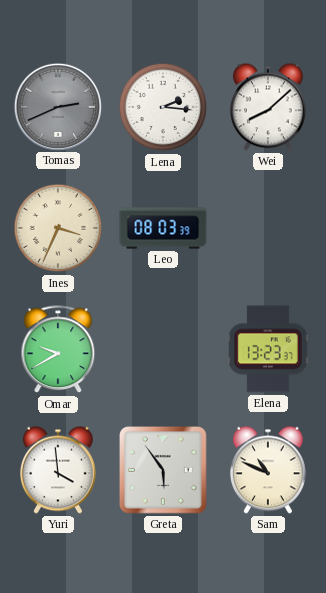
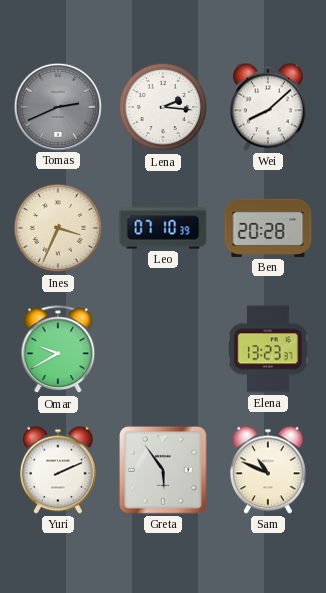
Leo: 08:03 -> 07:10
Ben: none -> 20:28
Yuri: 3:59 -> 2:11
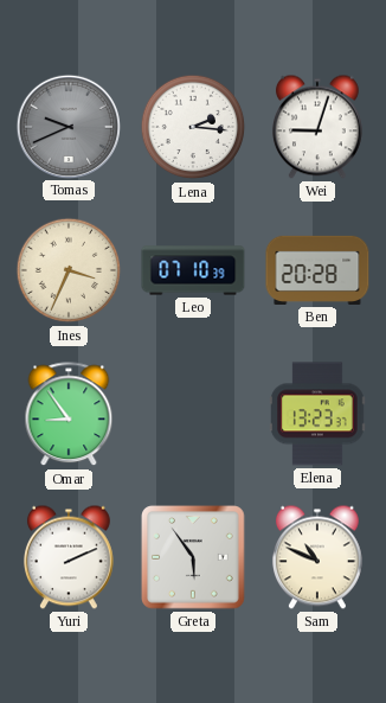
Tomas: 2:41 -> 9:41
Wei: 8:08 -> 9:03
Omar: 9:40 -> 8:54
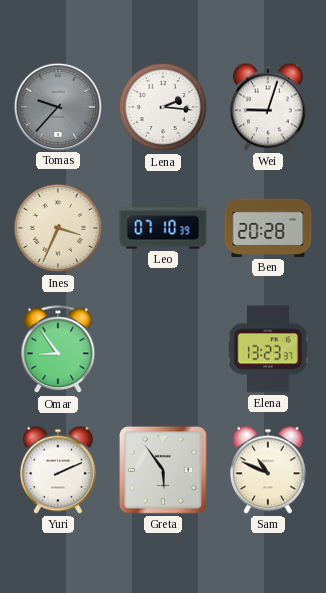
Tomas: 9:41 -> 9:37
